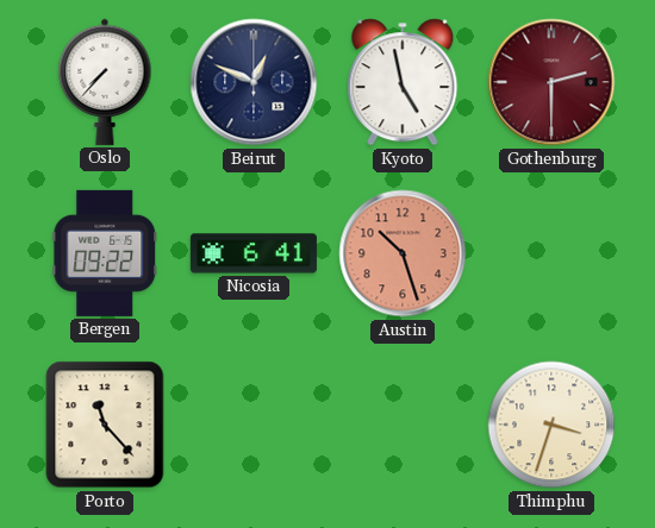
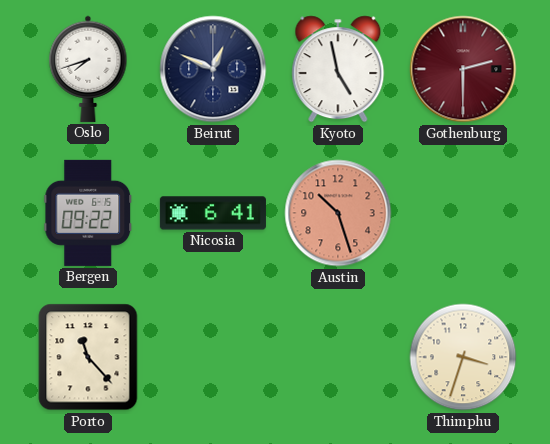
Oslo: 7:37 -> 7:42
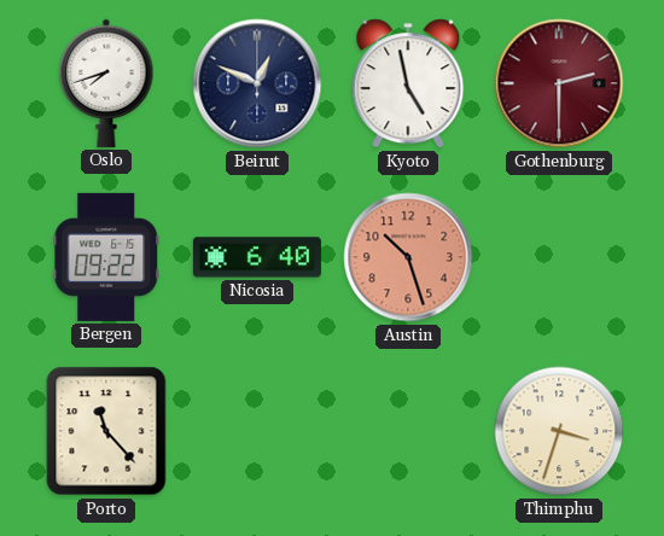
Nicosia: 6:41 -> 6:40
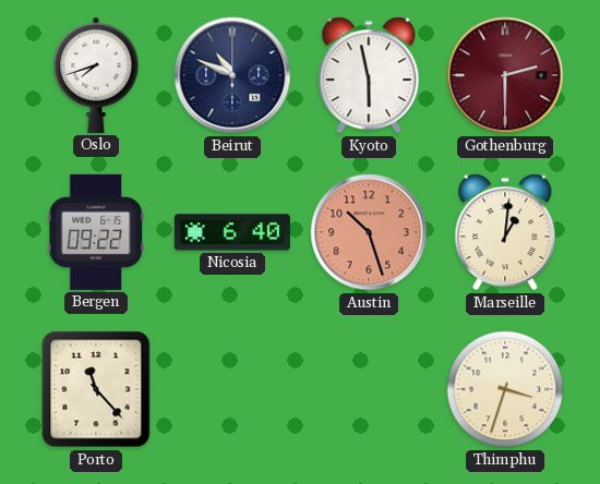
Beirut: 12:49 -> 10:49
Kyoto: 4:58 -> 5:58
Marseille: none -> 1:01
